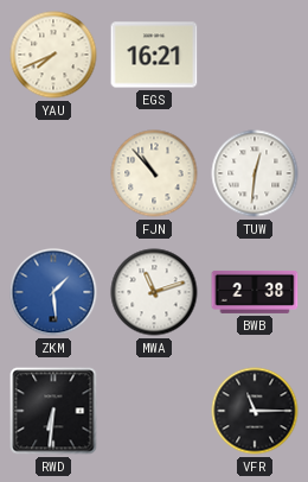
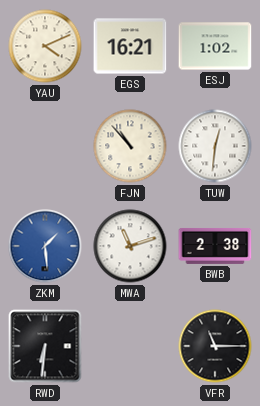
YAU: 7:41 -> 4:11
ESJ: none -> 1:02
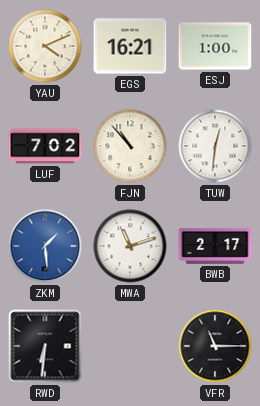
ESJ: 1:02 -> 1:00
LUF: none -> 7:02
BWB: 2:38 -> 2:17
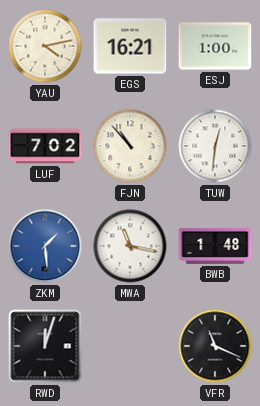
YAU: 4:11 -> 4:13
MWA: 11:12 -> 11:17
BWB: 2:17 -> 1:48
RWD: 6:31 -> 12:03
VFR: 11:15 -> 11:19
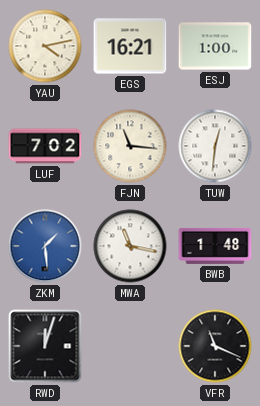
FJN: 10:53 -> 11:16
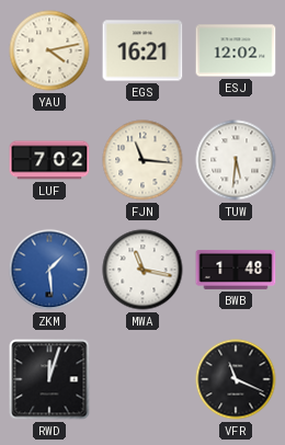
ESJ: 1:00 -> 12:02
TUW: 12:31 -> 5:31
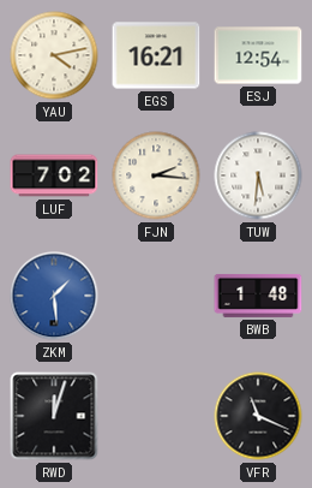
ESJ: 12:02 -> 12:54
FJN: 11:16 -> 2:16
MWA: 11:17 -> none
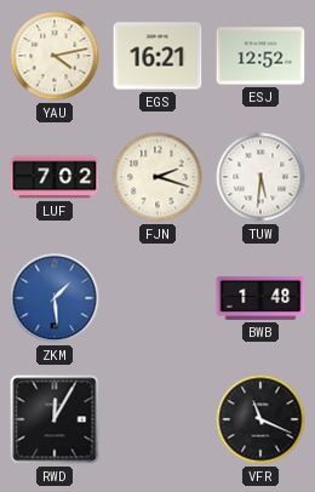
ESJ: 12:54 -> 12:52
FJN: 2:16 -> 2:18
RWD: 12:03 -> 12:05
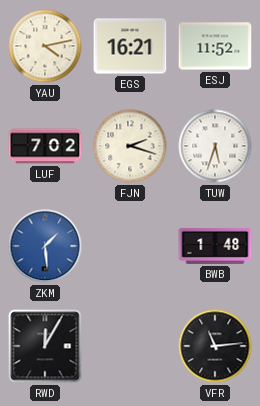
ESJ: 12:52 -> 11:52
TUW: 5:31 -> 5:33
VFR: 11:19 -> 11:14
